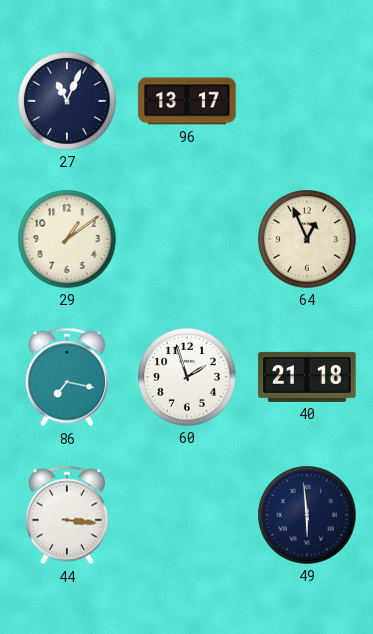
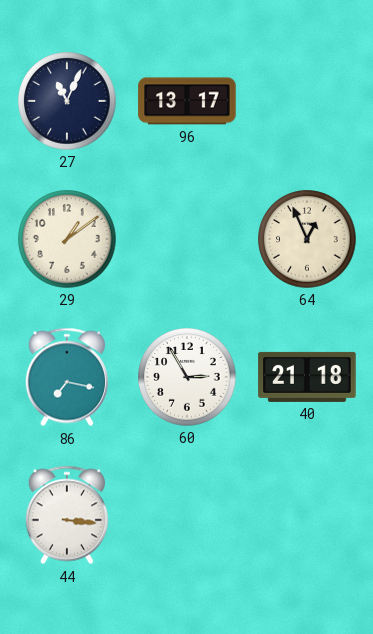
60: 1:57 -> 2:55
49: 5:59 -> none
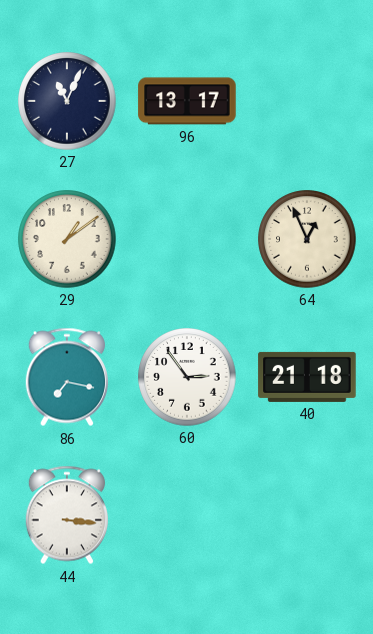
60: 2:55 -> 2:54
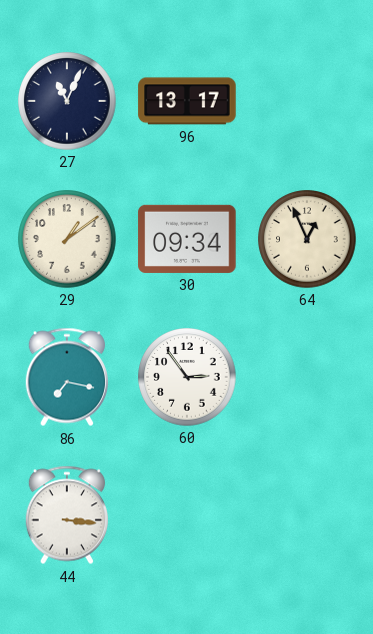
30: none -> 09:34
40: 21:18 -> none
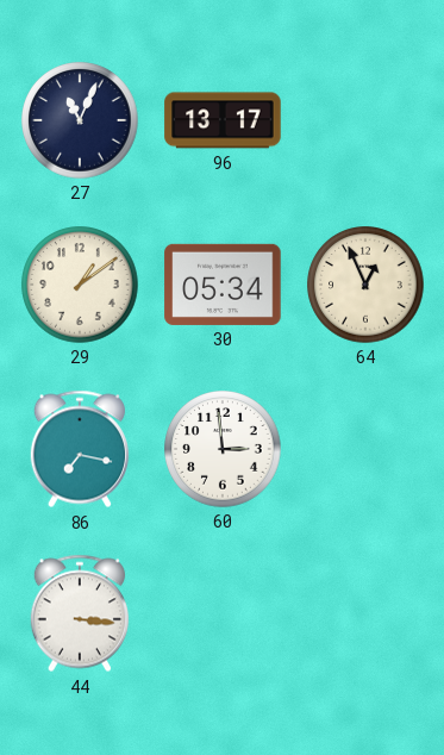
30: 09:34 -> 05:34
60: 2:54 -> 2:59
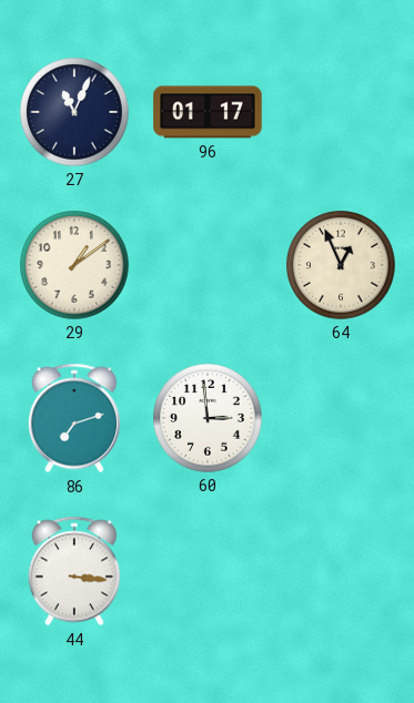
96: 13:17 -> 01:17
30: 05:34 -> none
86: 7:17 -> 7:12
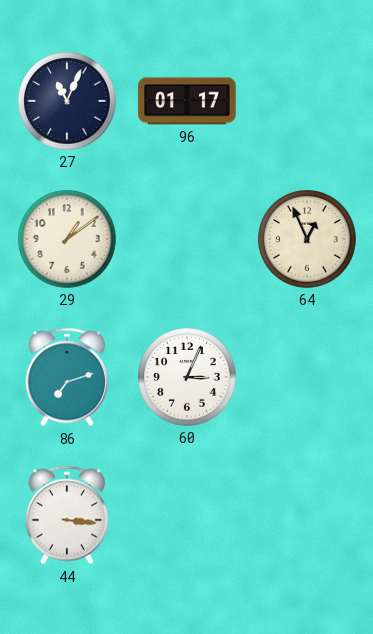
60: 2:59 -> 3:04
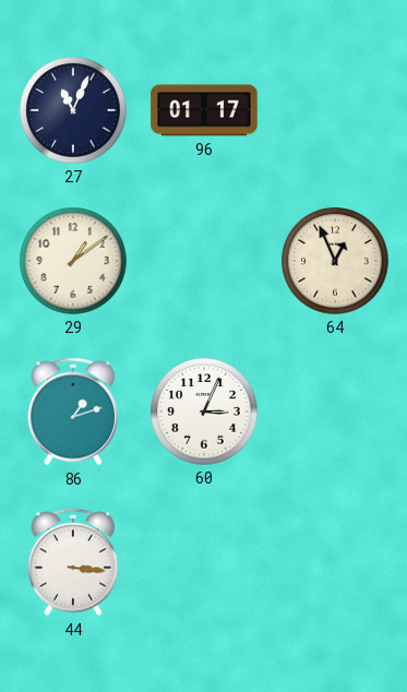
86: 7:12 -> 1:12
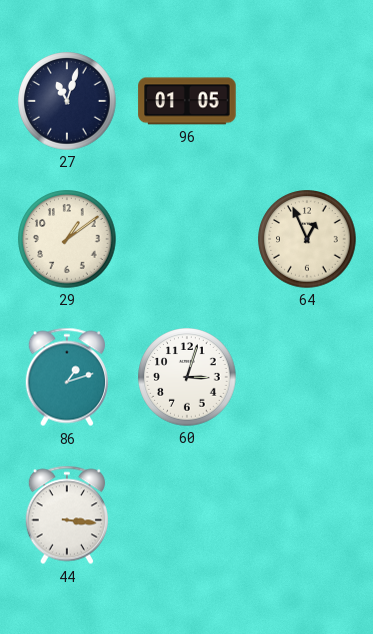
27: 11:04 -> 11:03
96: 01:17 -> 01:05
60: 3:04 -> 3:03
